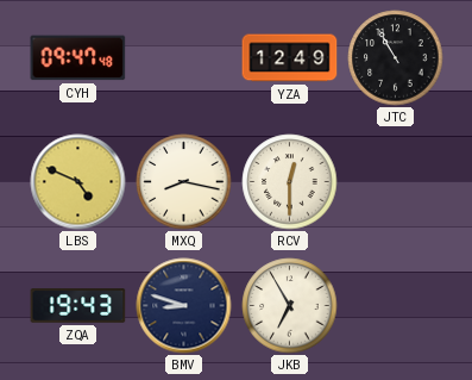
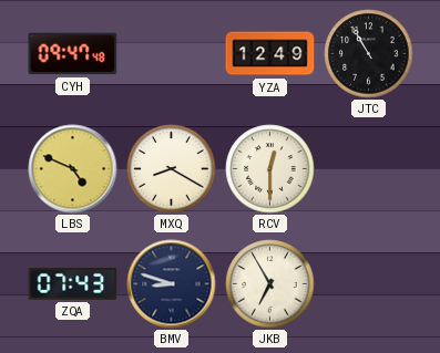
MXQ: 8:17 -> 8:20
ZQA: 19:43 -> 07:43
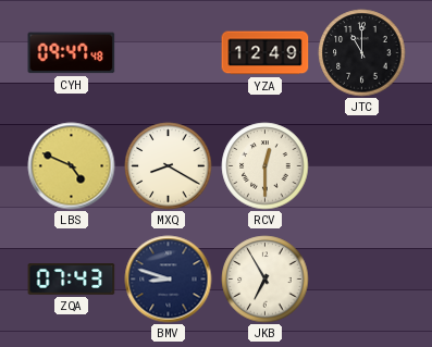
JTC: 10:55 -> 11:00
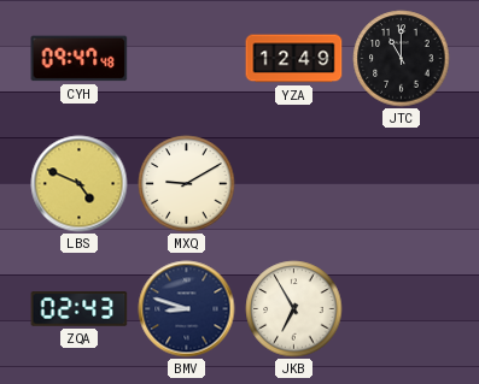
MXQ: 8:20 -> 9:10
RCV: 12:30 -> none
ZQA: 07:43 -> 02:43
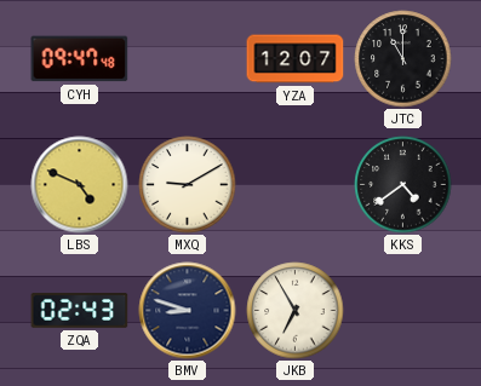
YZA: 12:49 -> 12:07
KKS: none -> 4:39
